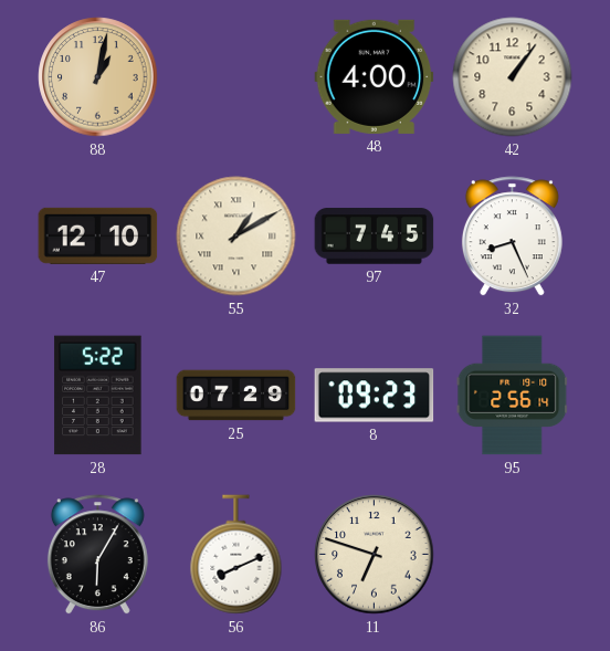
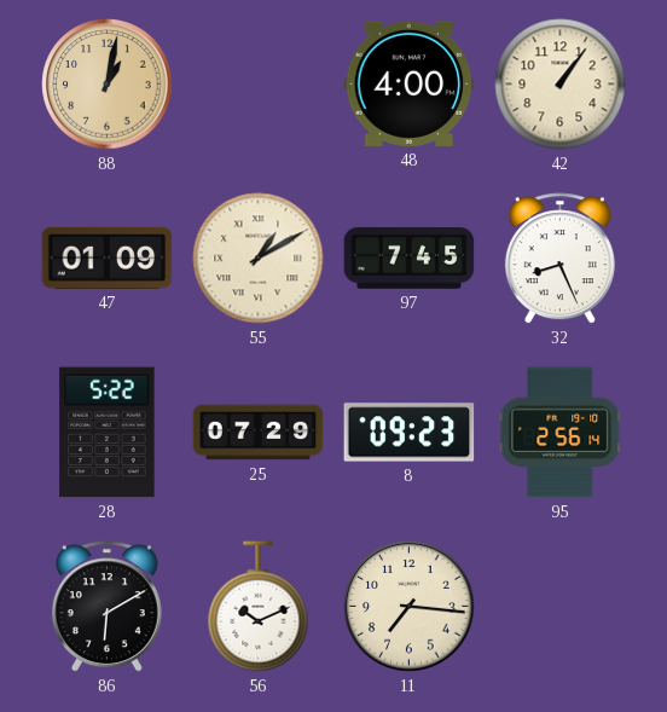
47: 12:10 -> 01:09
86: 6:05 -> 6:10
56: 8:11 -> 10:11
11: 6:48 -> 7:16
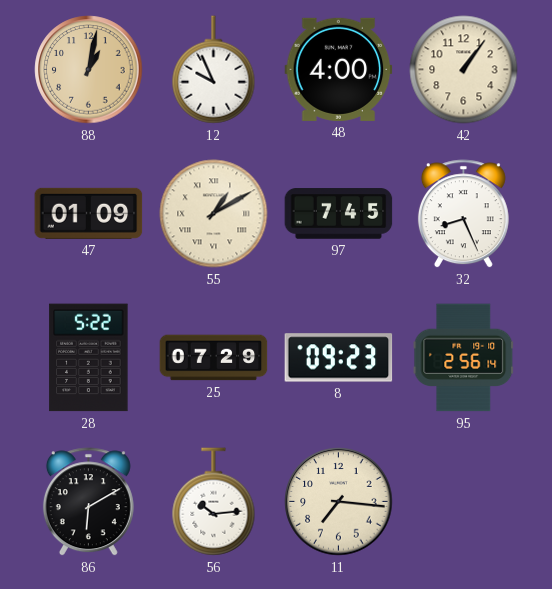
12: none -> 9:56
56: 10:11 -> 10:14
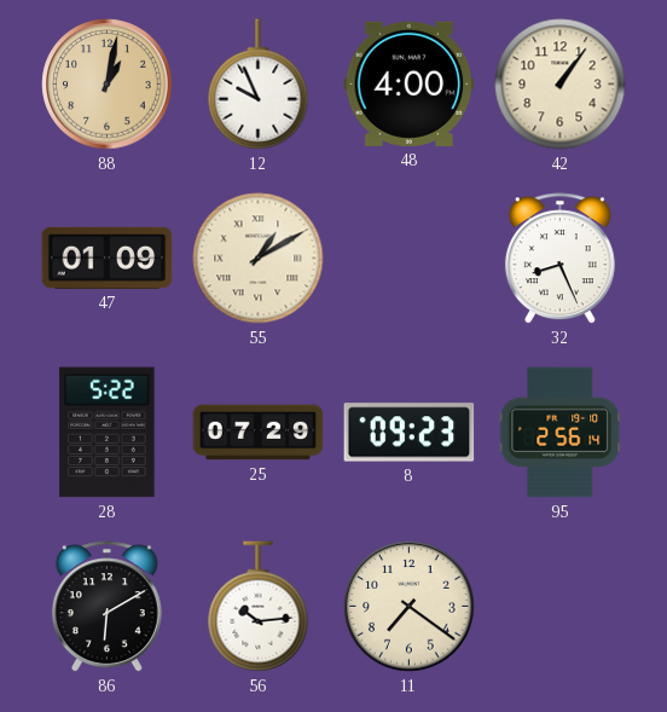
97: 7:45 -> none
11: 7:16 -> 7:21
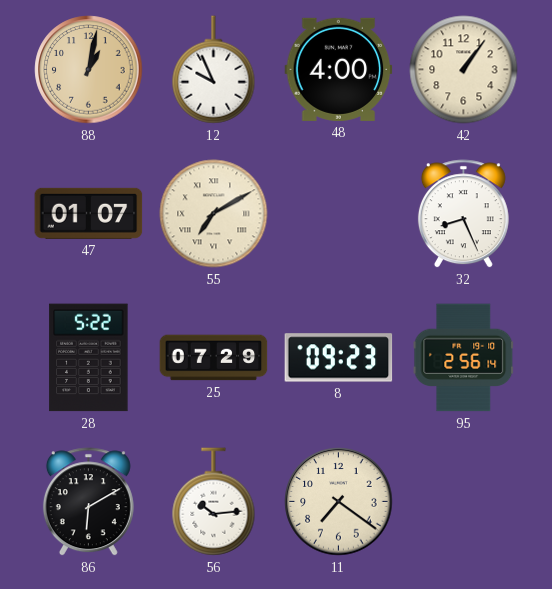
47: 01:09 -> 01:07
55: 1:10 -> 7:10
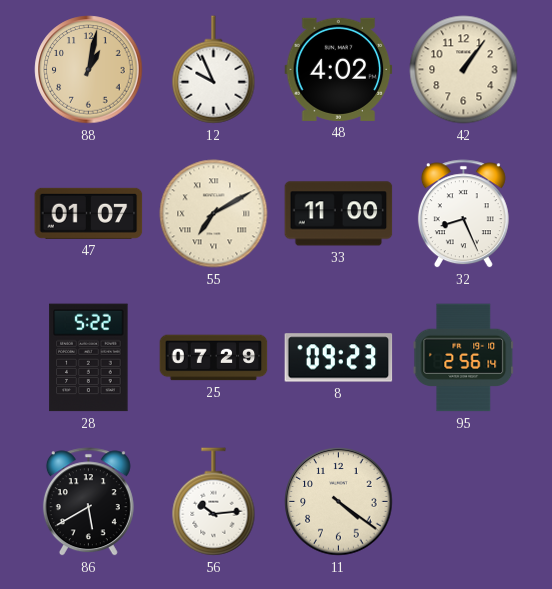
48: 4:00 -> 4:02
33: none -> 11:00
86: 6:10 -> 5:40
11: 7:21 -> 4:21
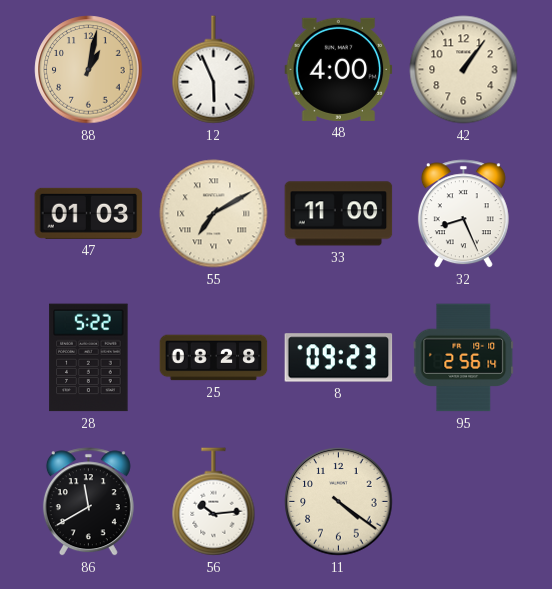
12: 9:56 -> 5:56
48: 4:02 -> 4:00
47: 01:07 -> 01:03
25: 07:29 -> 08:28
86: 5:40 -> 11:40
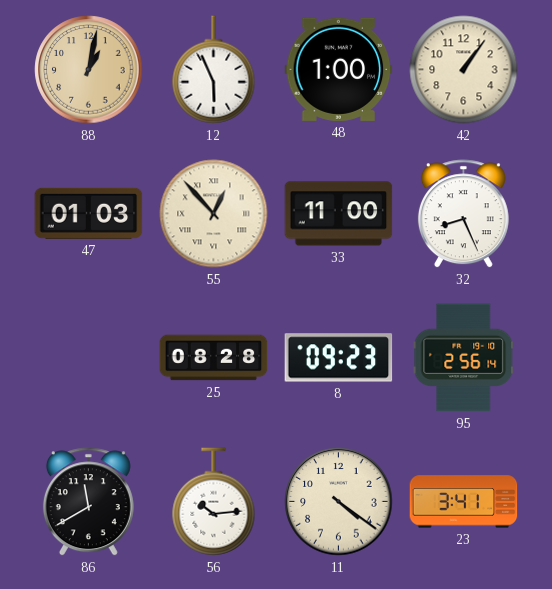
48: 4:00 -> 1:00
55: 7:10 -> 12:53
28: 5:22 -> none
23: none -> 3:41
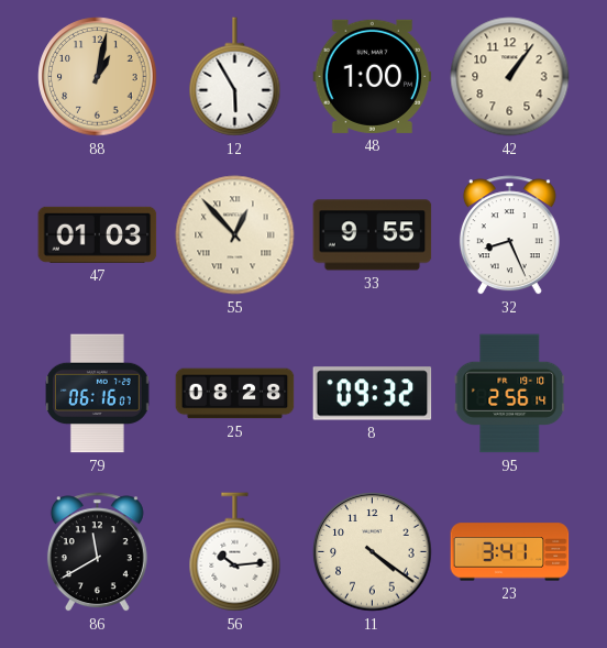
12: 5:56 -> 5:55
33: 11:00 -> 9:55
79: none -> 06:16
8: 09:23 -> 09:32
